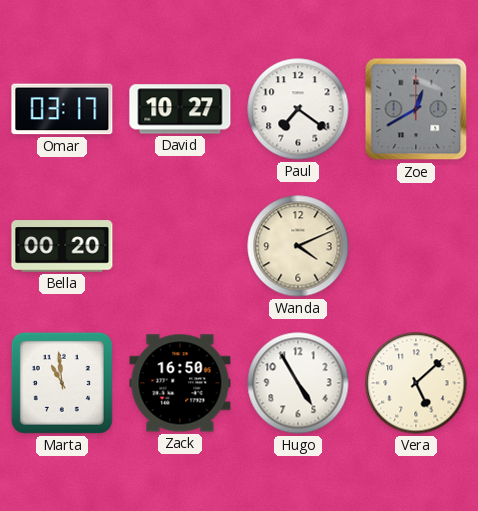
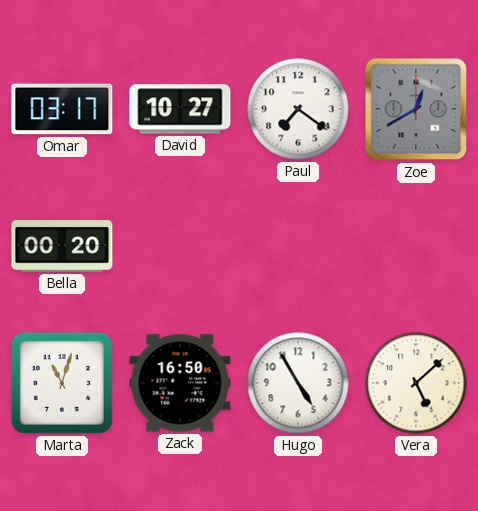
Wanda: 4:11 -> none
Marta: 10:59 -> 11:03
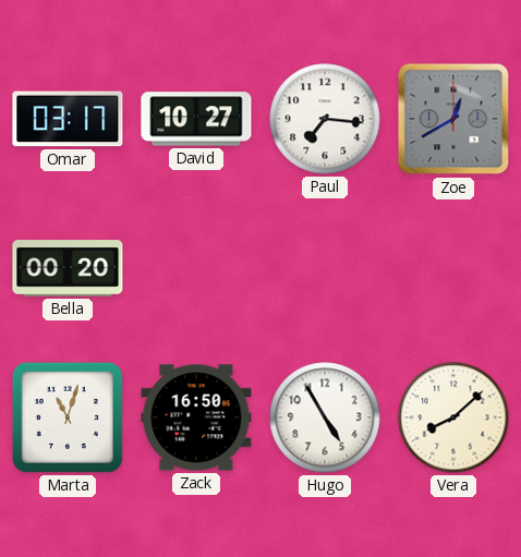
Paul: 7:21 -> 7:16
Vera: 5:08 -> 8:08
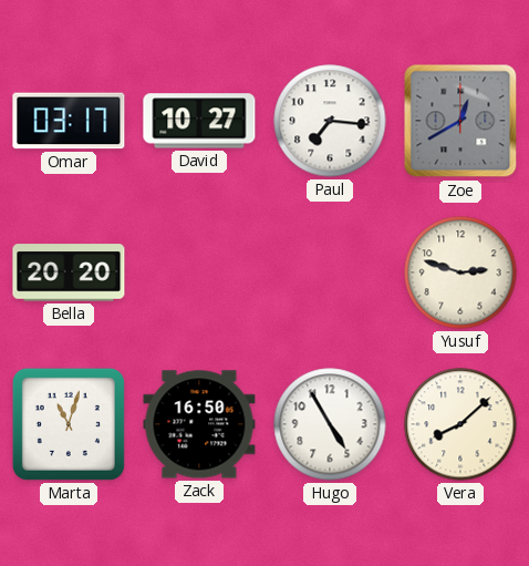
Bella: 00:20 -> 20:20
Yusuf: none -> 2:48
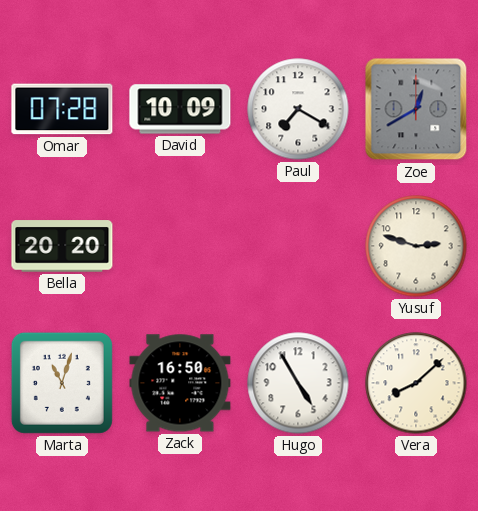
Omar: 03:17 -> 07:28
David: 10:27 -> 10:09
Paul: 7:16 -> 7:20
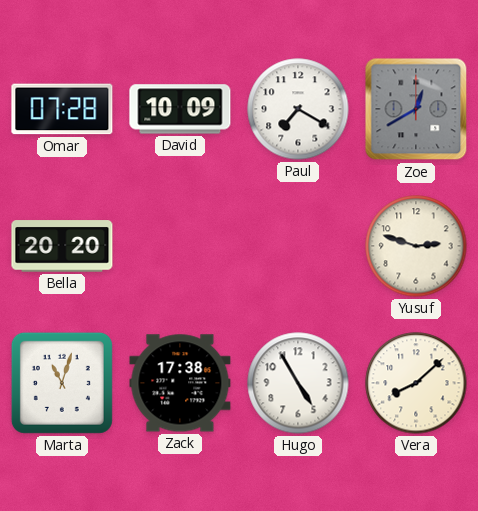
Zack: 16:50 -> 17:38
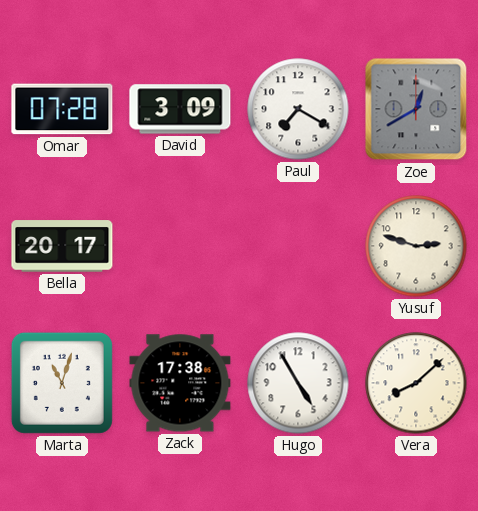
David: 10:09 -> 3:09
Bella: 20:20 -> 20:17
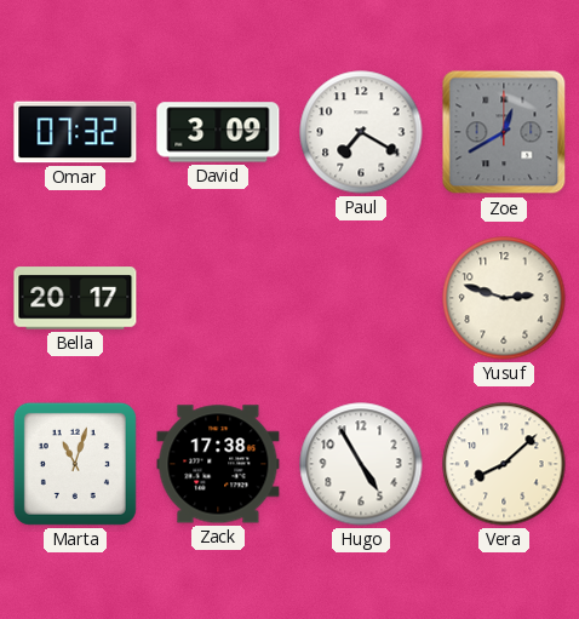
Omar: 07:28 -> 07:32
